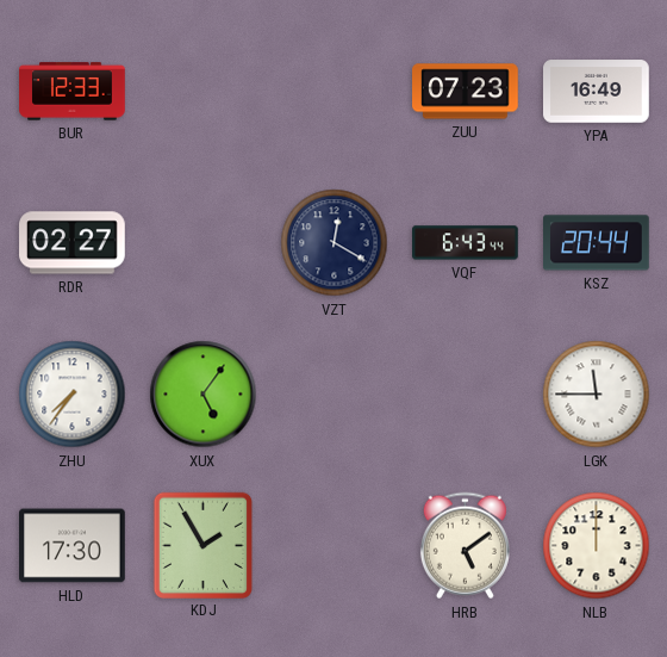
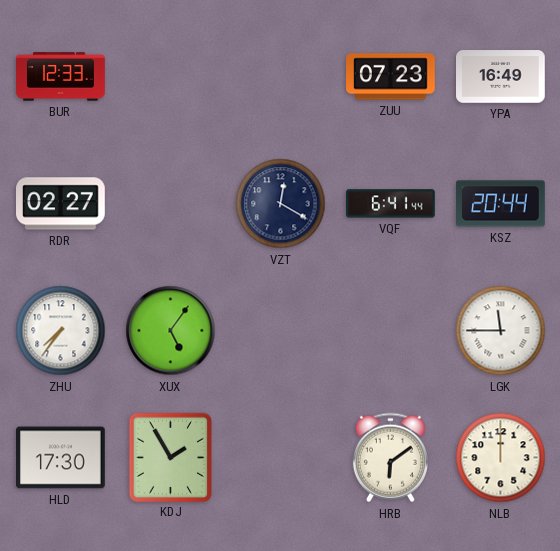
VQF: 6:43 -> 6:41
HRB: 5:09 -> 6:09
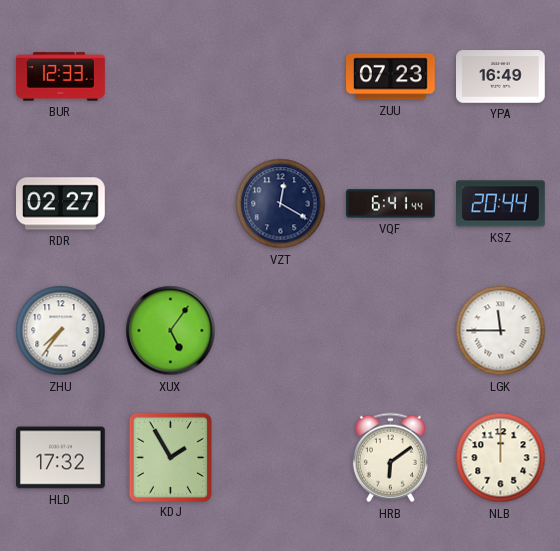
HLD: 17:30 -> 17:32
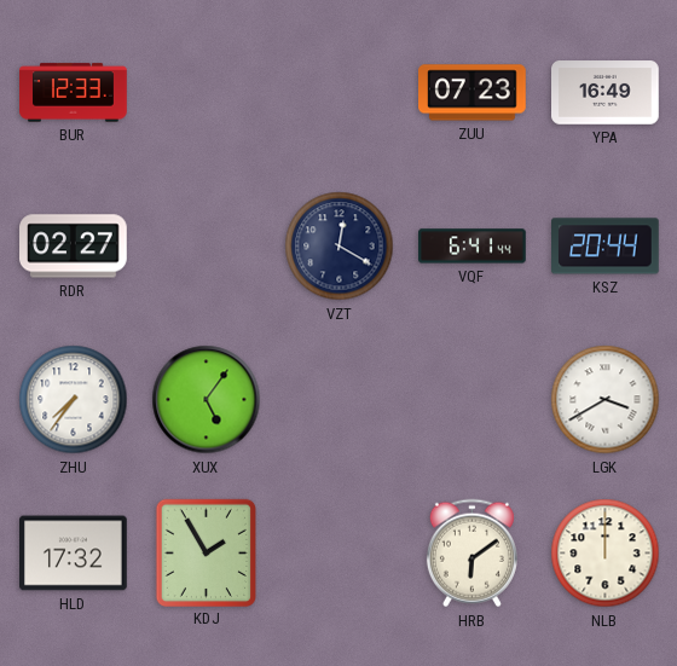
LGK: 11:45 -> 3:40
